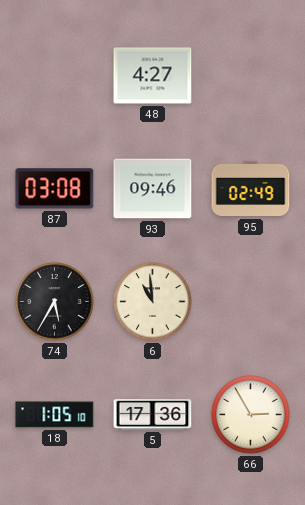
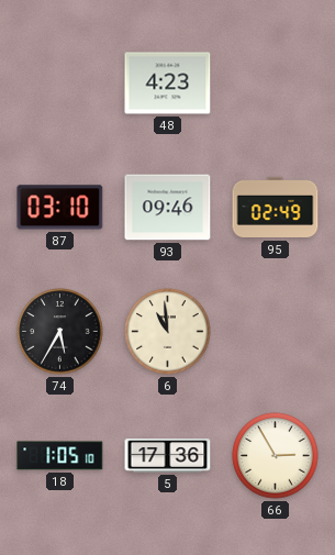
48: 4:27 -> 4:23
87: 03:08 -> 03:10
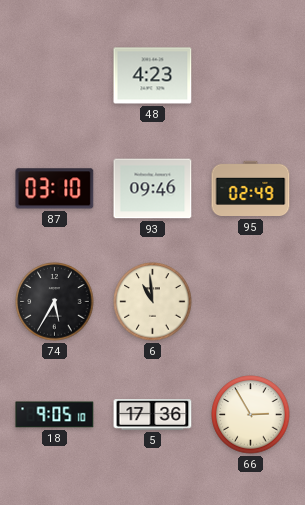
18: 1:05 -> 9:05
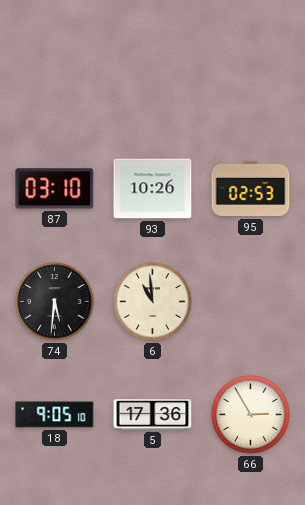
48: 4:23 -> none
93: 09:46 -> 10:26
95: 02:49 -> 02:53
74: 5:35 -> 5:31
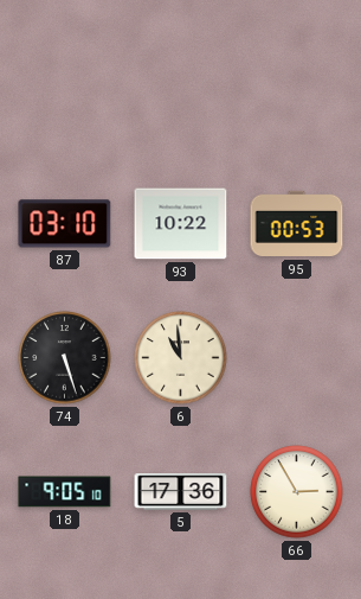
93: 10:26 -> 10:22
95: 02:53 -> 00:53
74: 5:31 -> 5:27
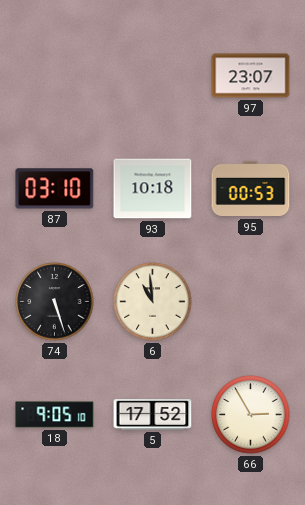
97: none -> 23:07
93: 10:22 -> 10:18
5: 17:36 -> 17:52
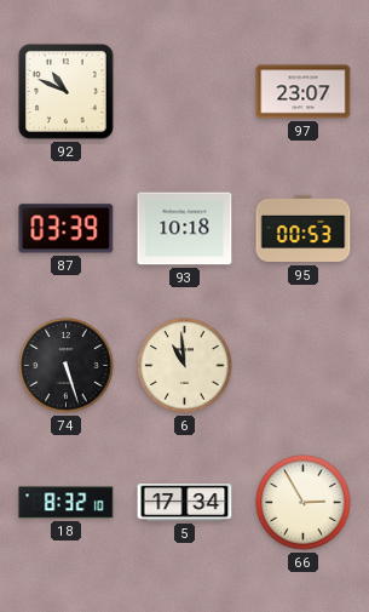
92: none -> 10:49
87: 03:10 -> 03:39
18: 9:05 -> 8:32
5: 17:52 -> 17:34
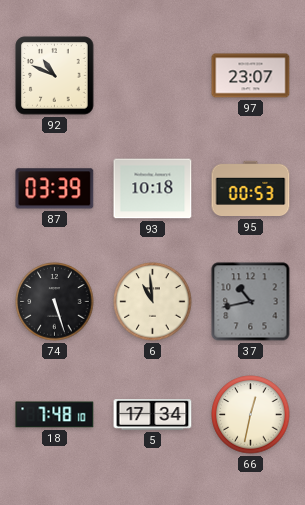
37: none -> 10:43
18: 8:32 -> 7:48
66: 2:55 -> 12:32
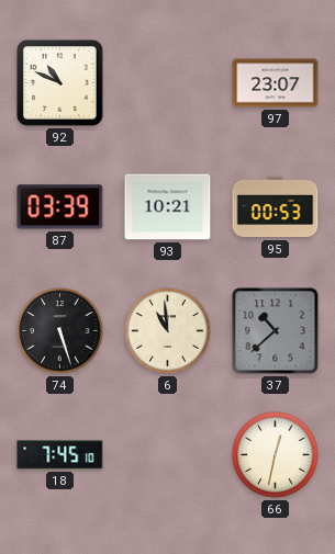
93: 10:18 -> 10:21
37: 10:43 -> 10:38
18: 7:48 -> 7:45
5: 17:34 -> none
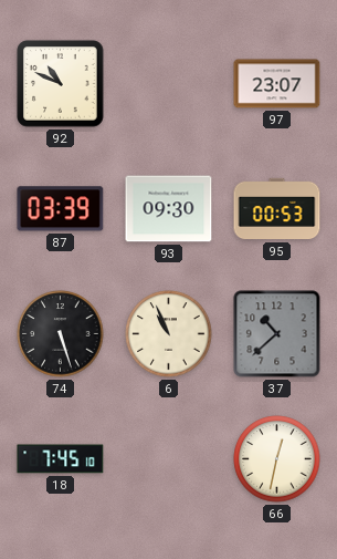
93: 10:21 -> 09:30
6: 10:59 -> 10:56
